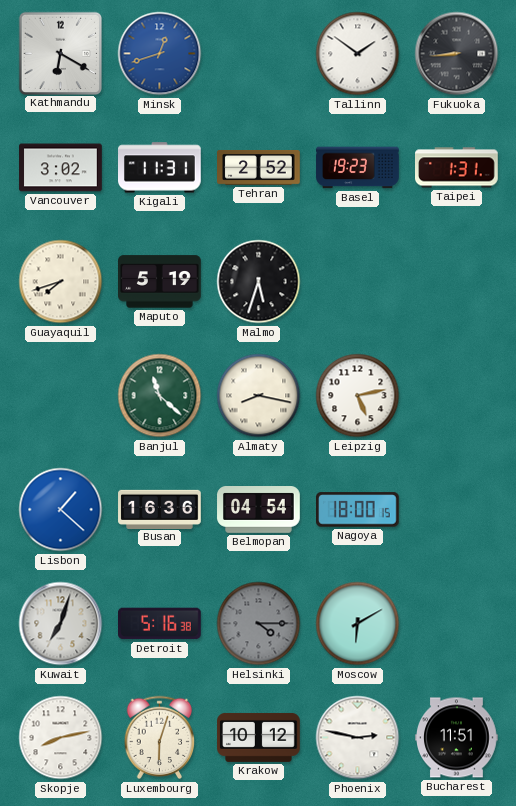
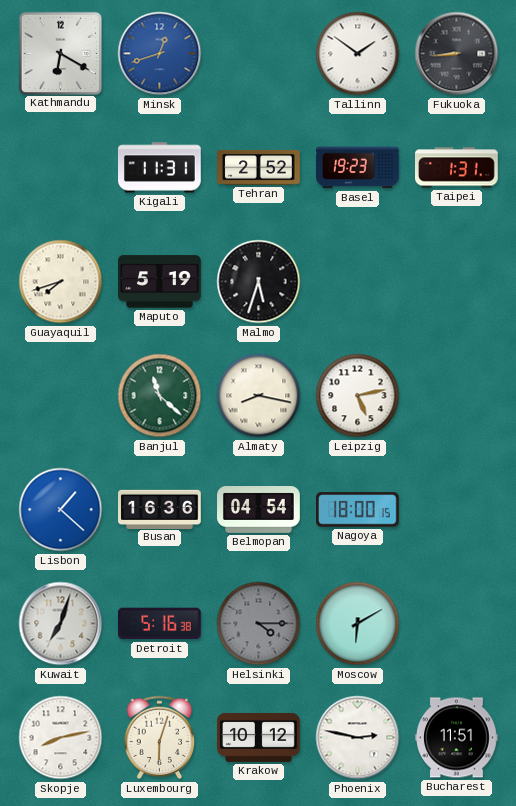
Vancouver: 3:02 -> none
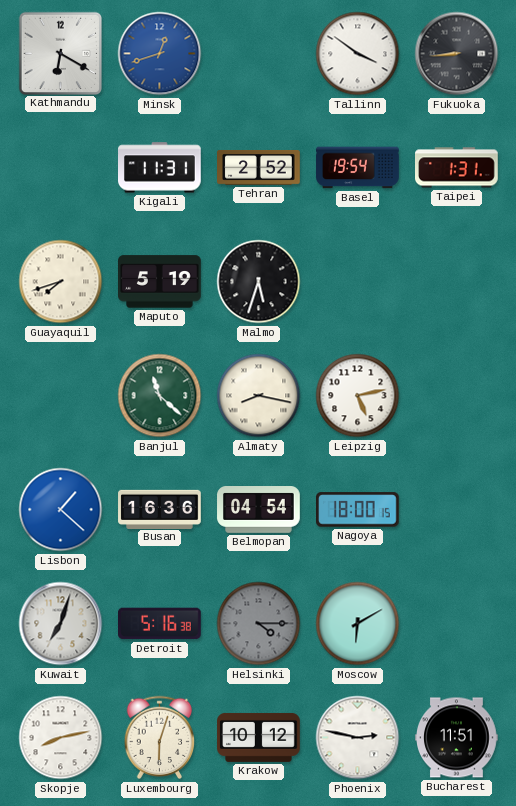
Tallinn: 1:51 -> 3:51
Basel: 19:23 -> 19:54
